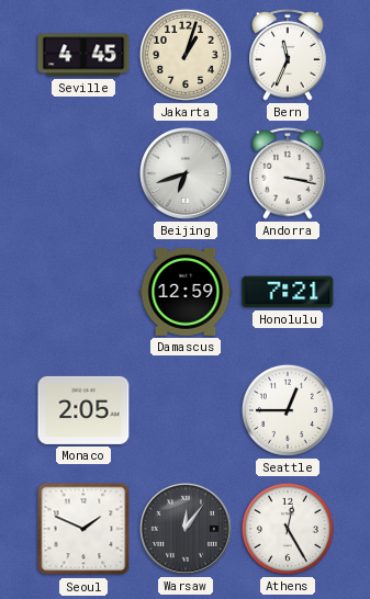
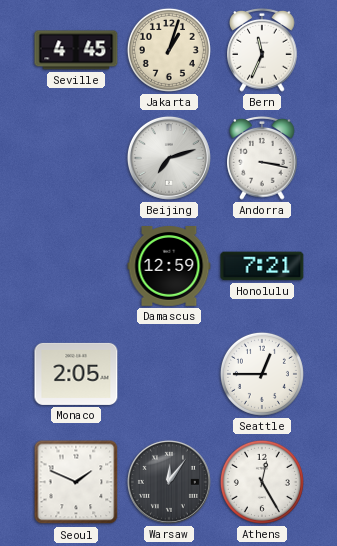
Beijing: 6:42 -> 7:12
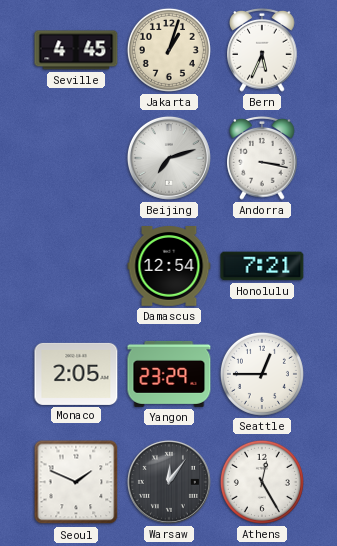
Bern: 11:34 -> 5:34
Damascus: 12:59 -> 12:54
Yangon: none -> 23:29
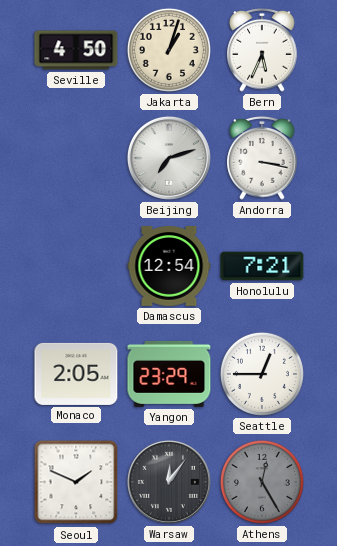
Seville: 4:45 -> 4:50
Athens dial: white -> grey
